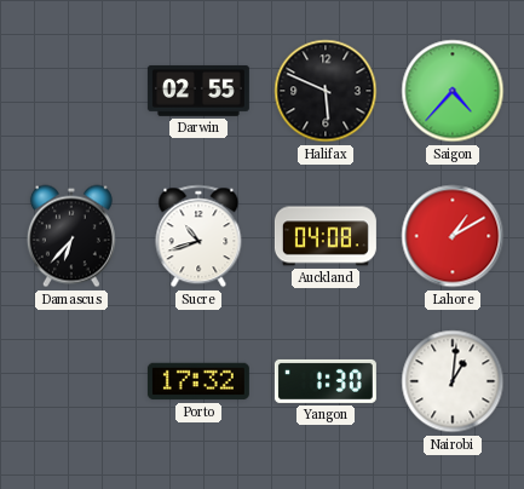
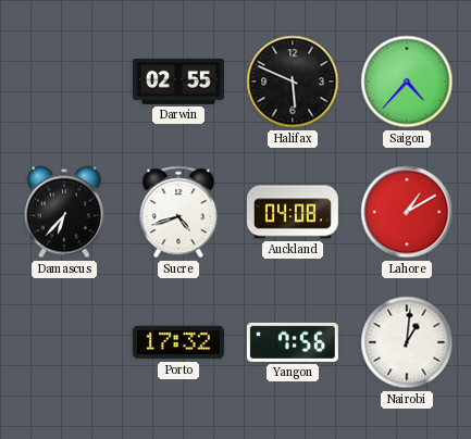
Sucre: 10:42 -> 4:42
Yangon: 1:30 -> 7:56
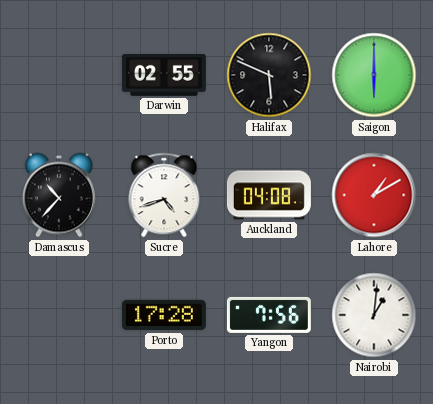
Saigon: 4:37 -> 6:00
Damascus: 6:37 -> 10:37
Porto: 17:32 -> 17:28
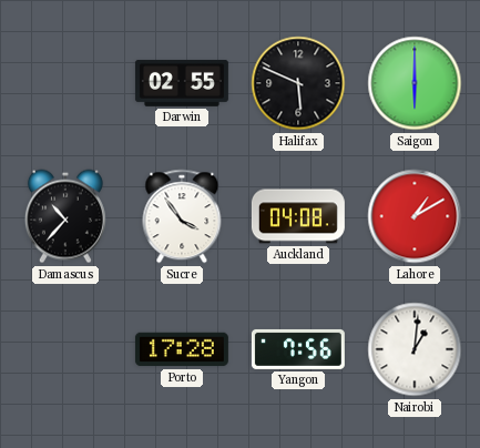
Sucre: 4:42 -> 3:54
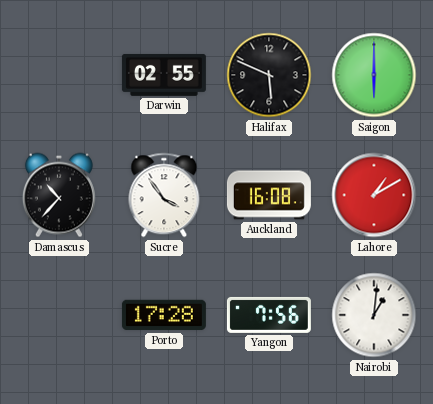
Auckland: 04:08 -> 16:08
